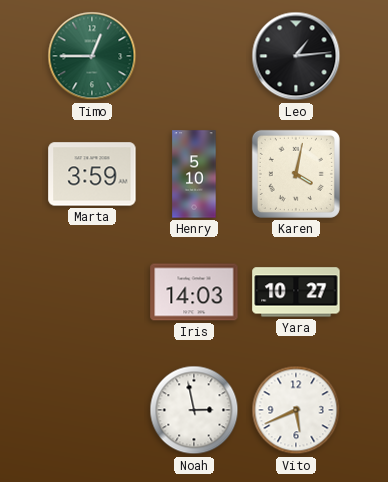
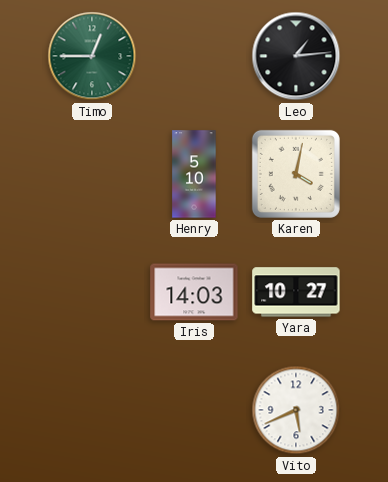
Marta: 3:59 -> none
Noah: 2:58 -> none
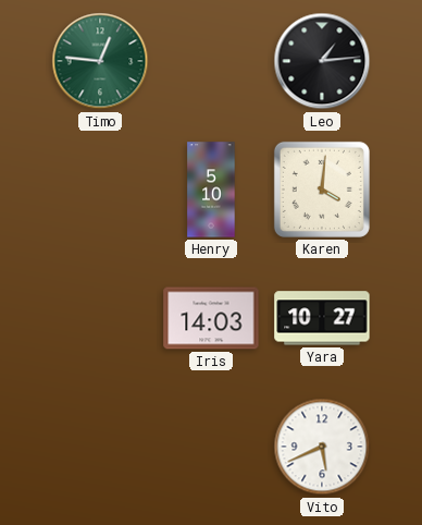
Timo: 12:45 -> 12:46
Karen: 4:02 -> 4:01
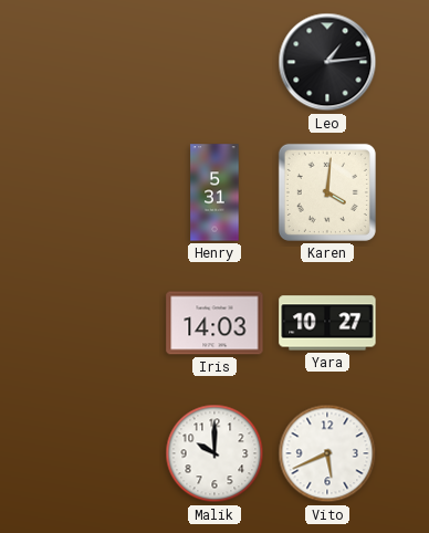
Timo: 12:46 -> none
Henry: 5:10 -> 5:31
Malik: none -> 10:00
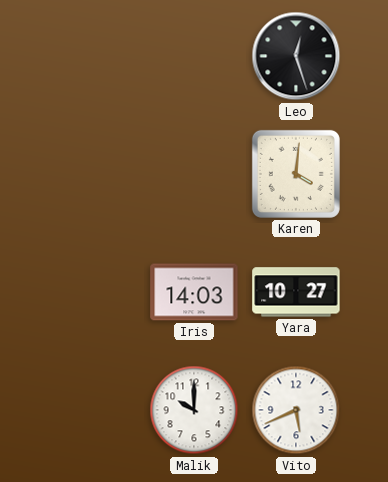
Leo: 1:14 -> 12:27
Henry: 5:31 -> none
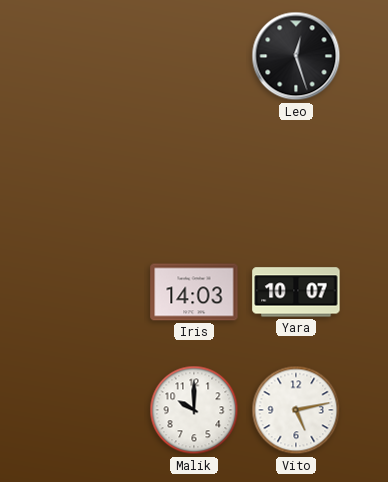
Karen: 4:01 -> none
Yara: 10:27 -> 10:07
Vito: 5:41 -> 5:13
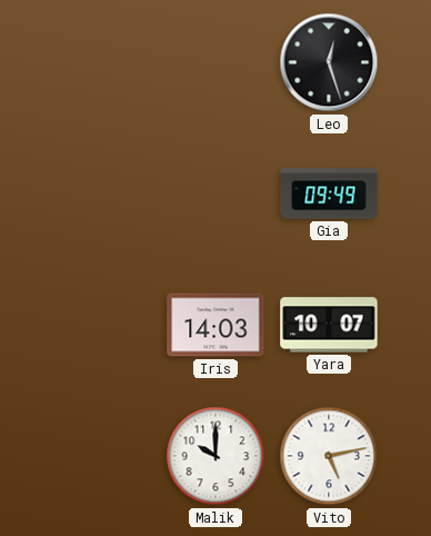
Gia: none -> 09:49
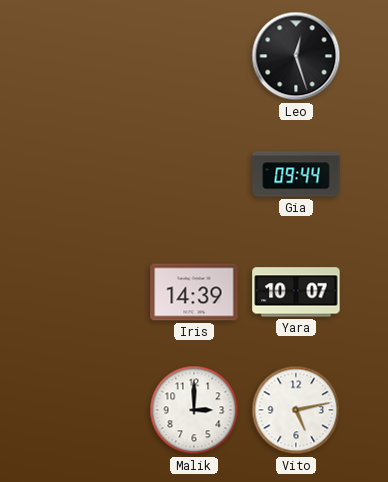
Gia: 09:49 -> 09:44
Iris: 14:03 -> 14:39
Malik: 10:00 -> 3:00
